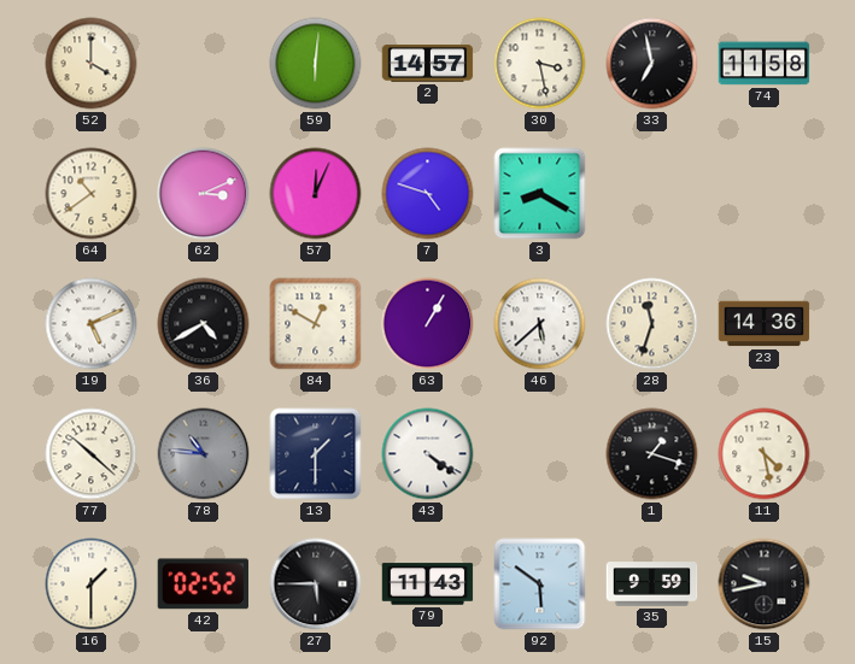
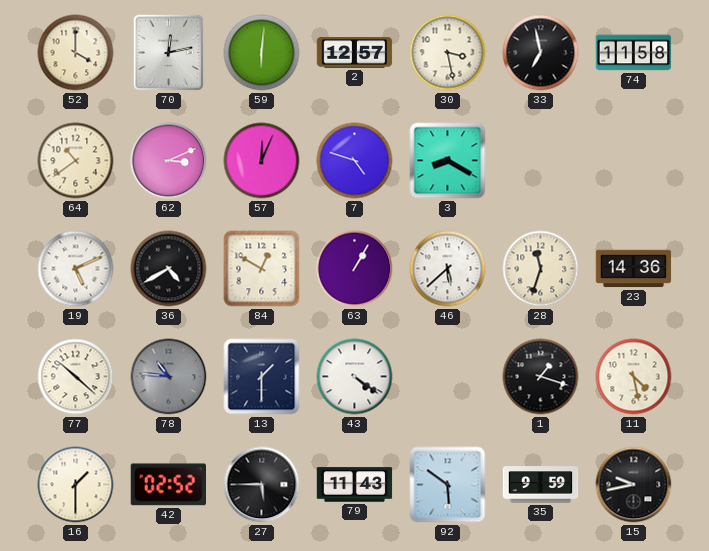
70: none -> 12:13
2: 14:57 -> 12:57
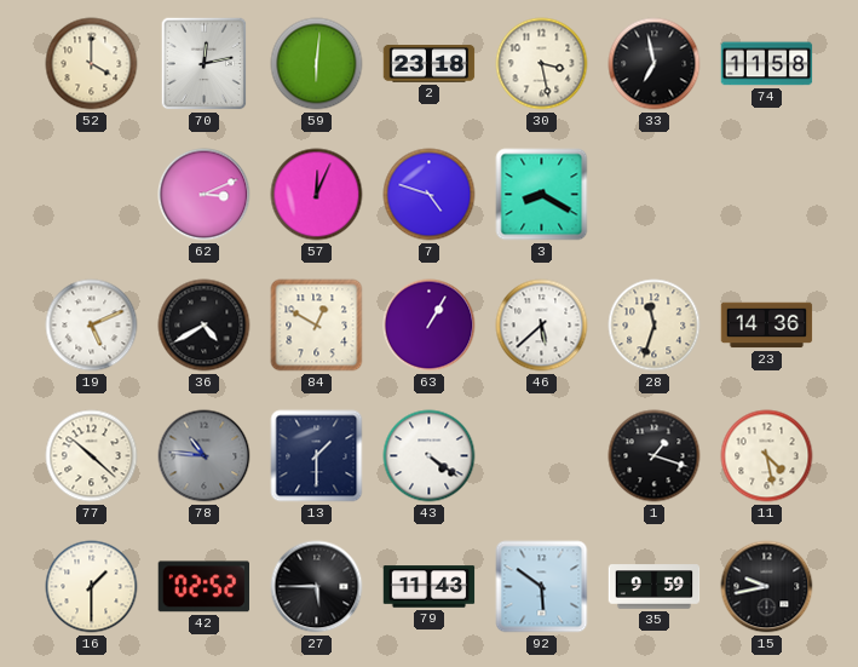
2: 12:57 -> 23:18
64: 10:39 -> none
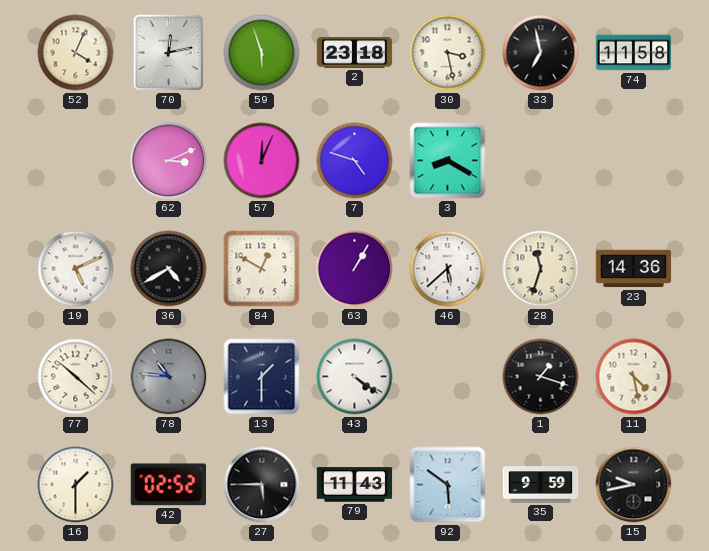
52: 4:00 -> 4:04
59: 6:01 -> 5:57
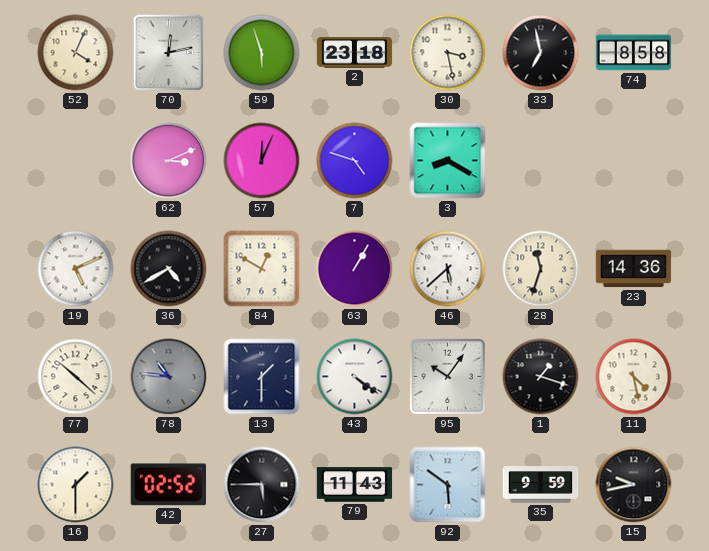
74: 11:58 -> 8:58
95: none -> 10:06
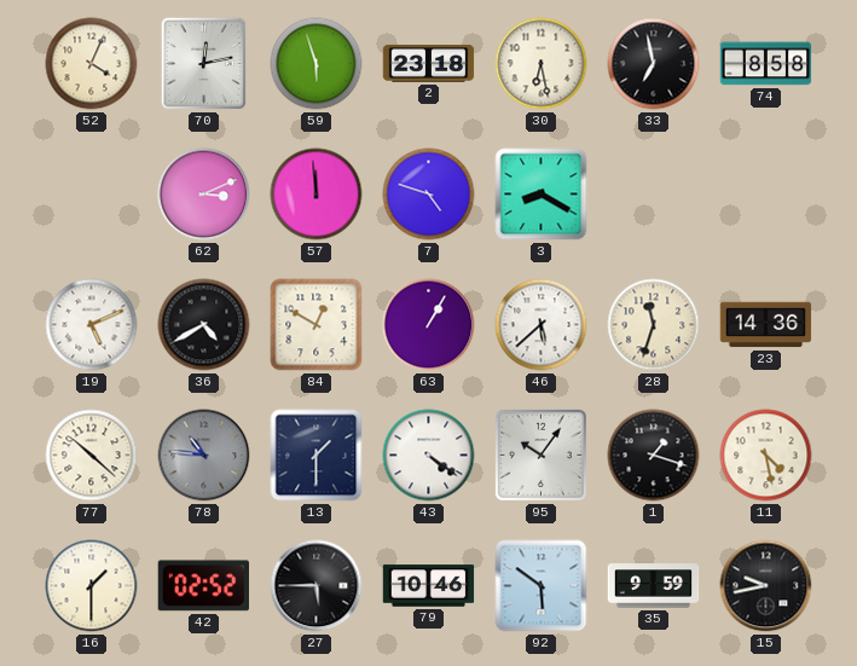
30: 3:28 -> 6:28
57: 12:04 -> 11:59
79: 11:43 -> 10:46
